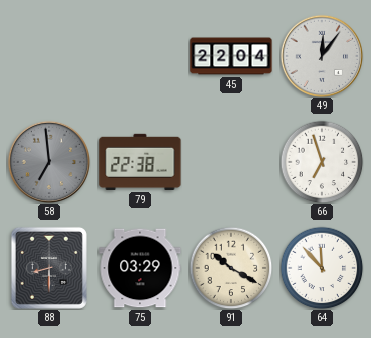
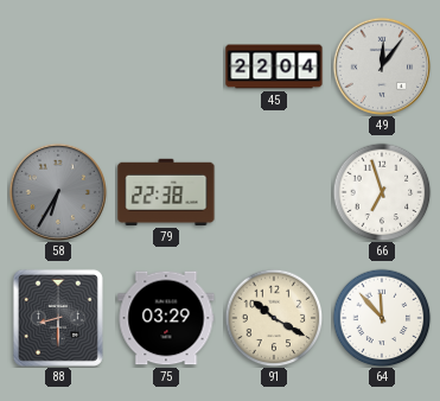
58: 6:59 -> 6:35
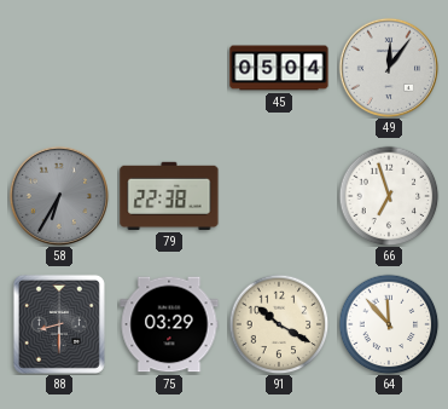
45: 22:04 -> 05:04
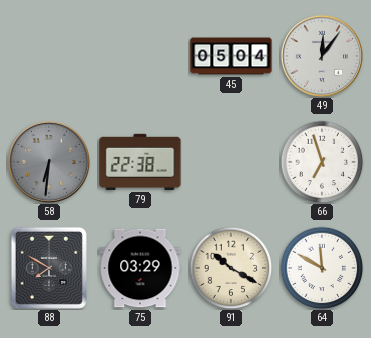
58: 6:35 -> 6:31
88: 8:30 -> 7:50
64: 11:53 -> 11:50
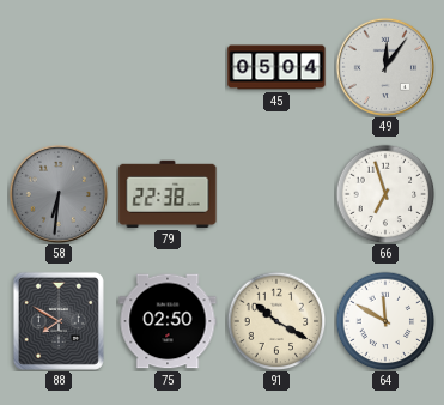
75: 03:29 -> 02:50
